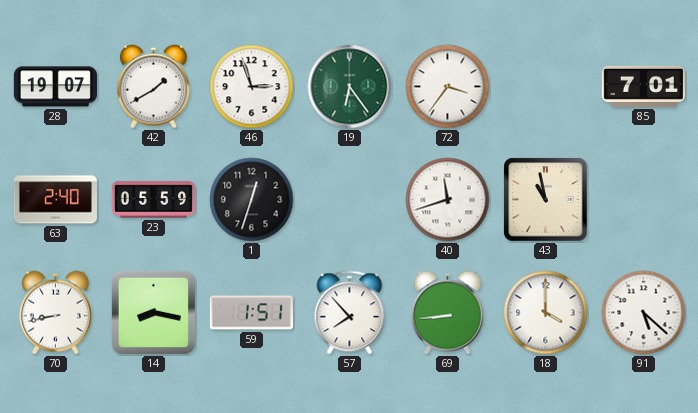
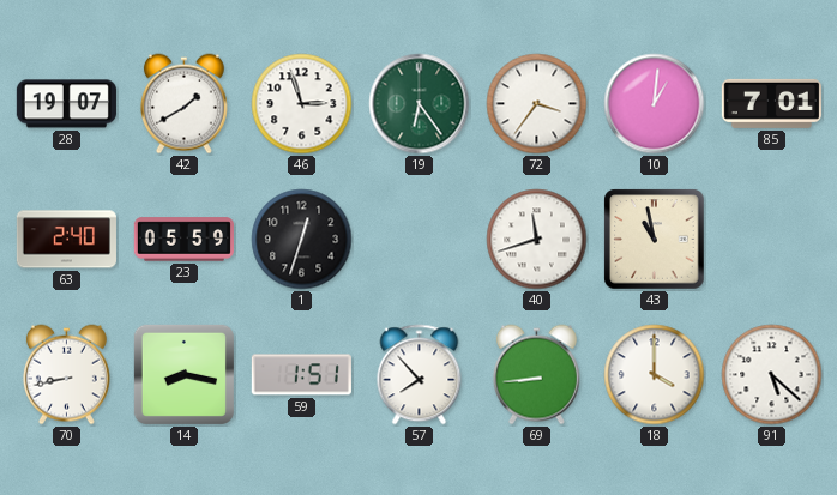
10: none -> 1:01
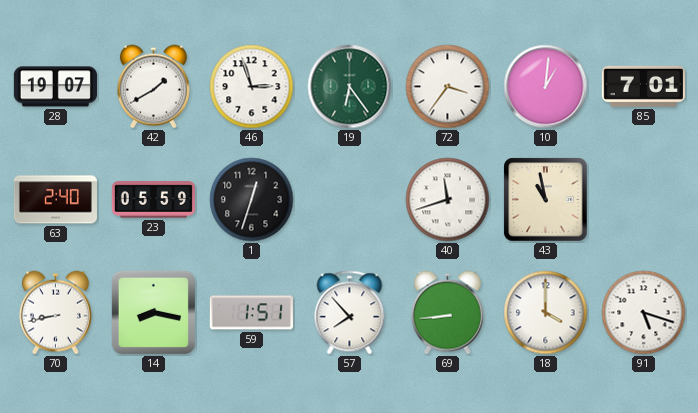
91: 5:22 -> 5:18
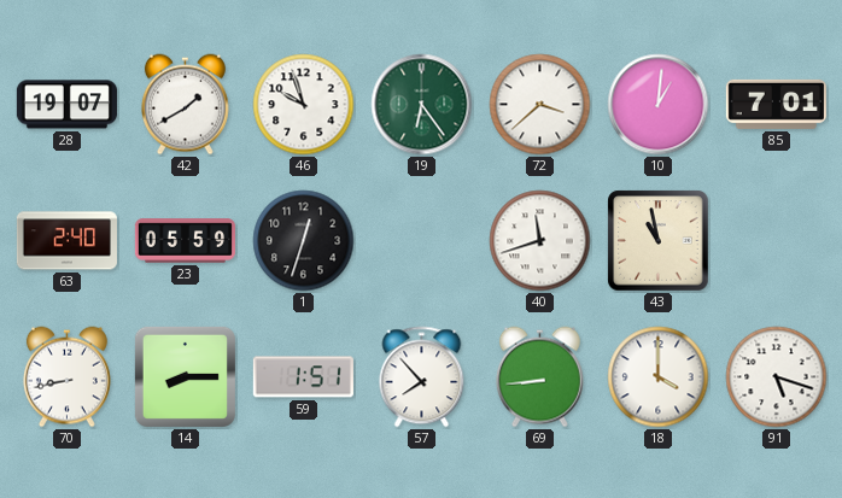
46: 2:57 -> 9:57
72: 3:36 -> 3:38
14: 8:17 -> 8:15
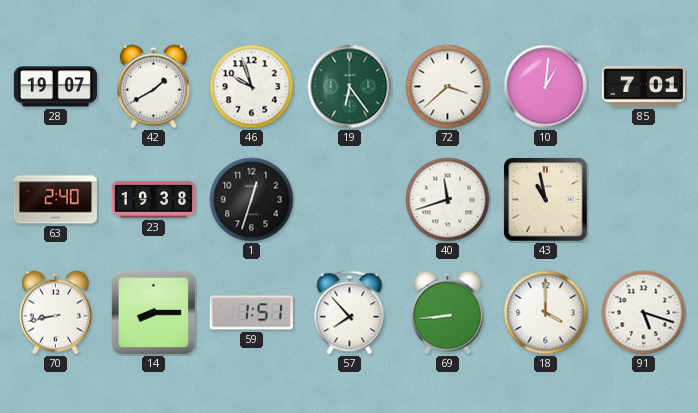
23: 05:59 -> 19:38
